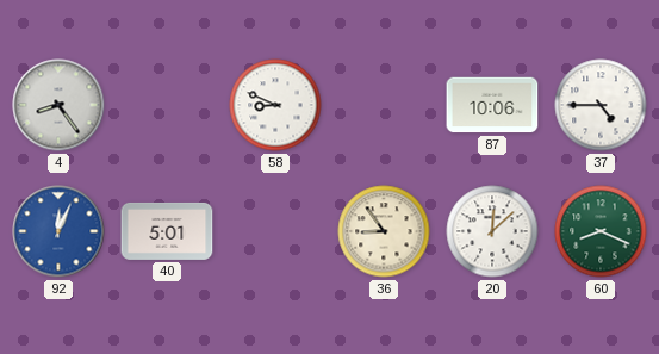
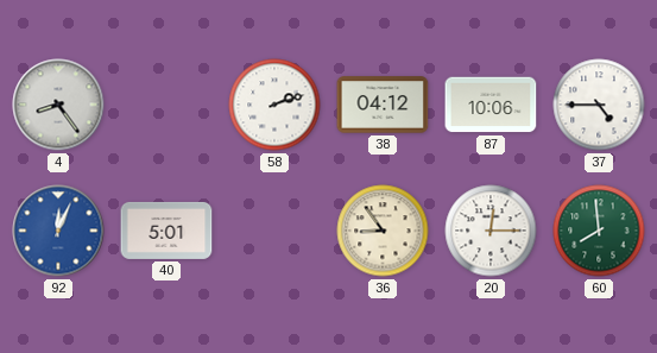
58: 8:49 -> 2:12
38: none -> 04:12
20: 12:08 -> 12:15
60: 8:19 -> 7:59
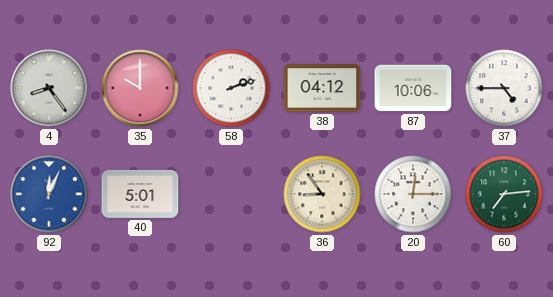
35: none -> 10:00
60: 7:59 -> 7:14
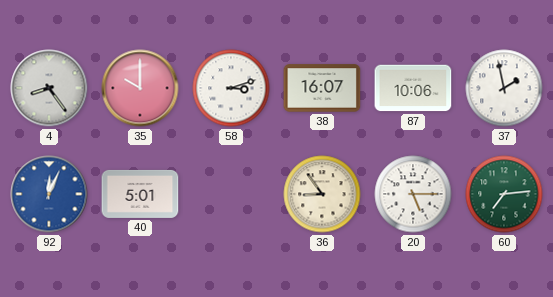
58: 2:12 -> 3:12
38: 04:12 -> 16:07
37: 4:45 -> 1:58
20: 12:15 -> 5:15
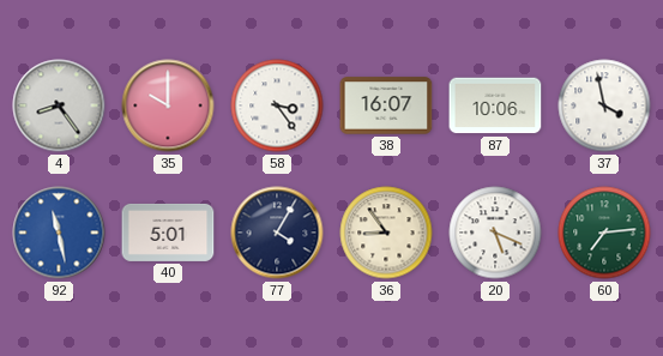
58: 3:12 -> 3:24
37: 1:58 -> 3:58
92: 12:04 -> 11:28
77: none -> 4:05
20: 5:15 -> 5:19
